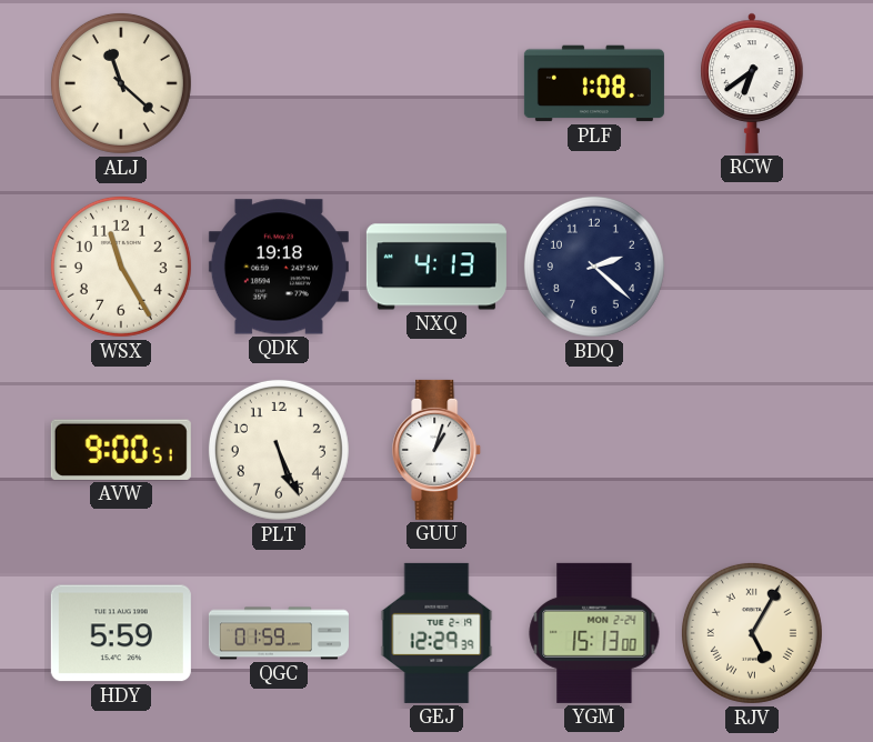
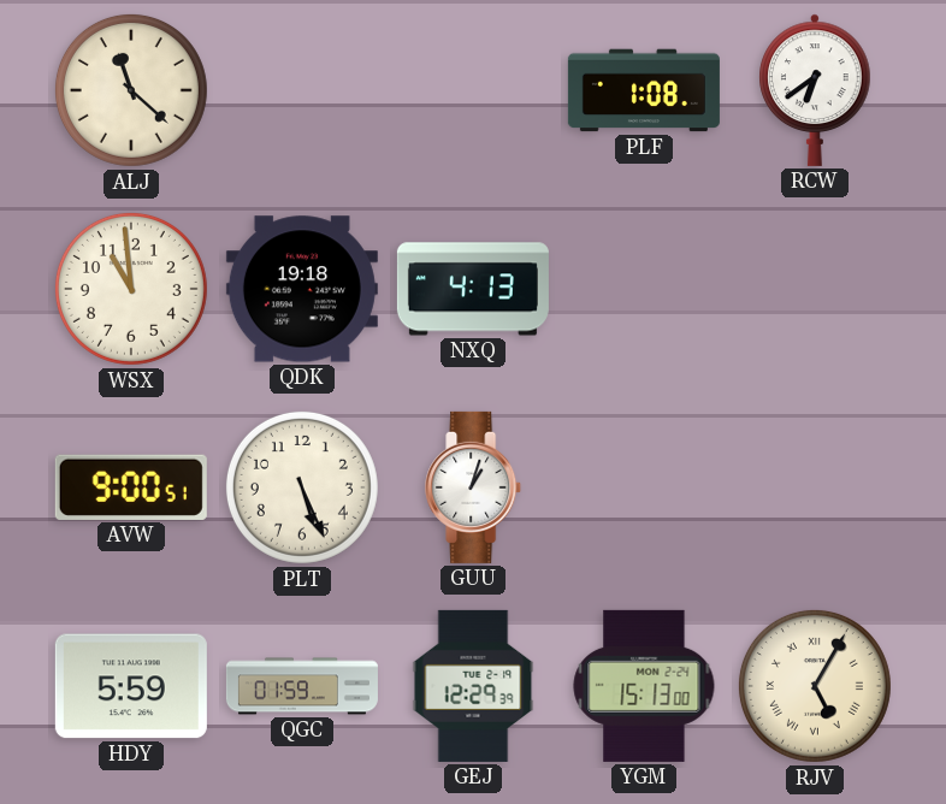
WSX: 11:25 -> 10:59
BDQ: 2:22 -> none
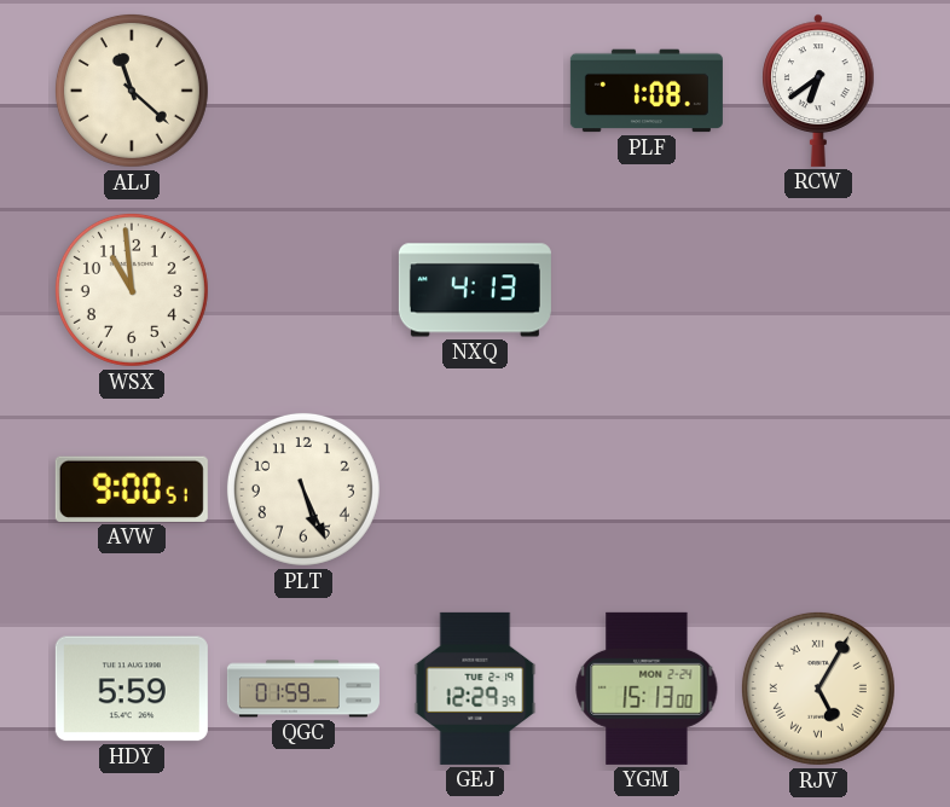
QDK: 19:18 -> none
GUU: 1:03 -> none
